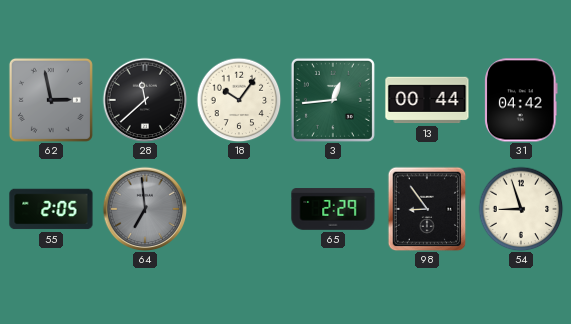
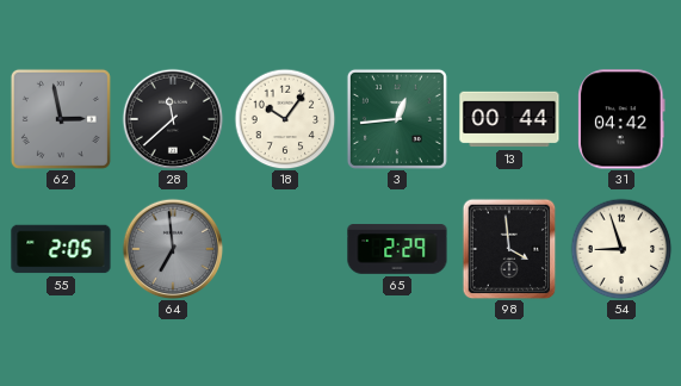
98: 8:54 -> 3:59
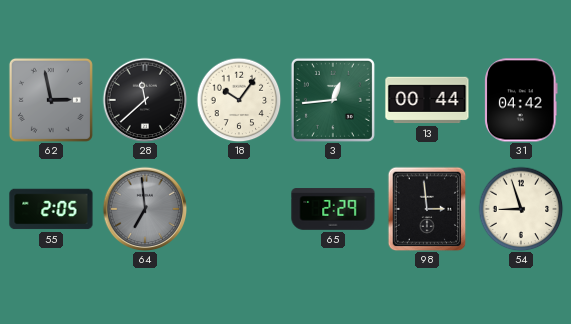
98: 3:59 -> 2:59
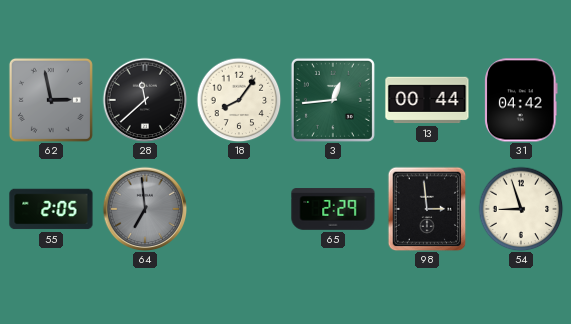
18: 10:06 -> 8:06
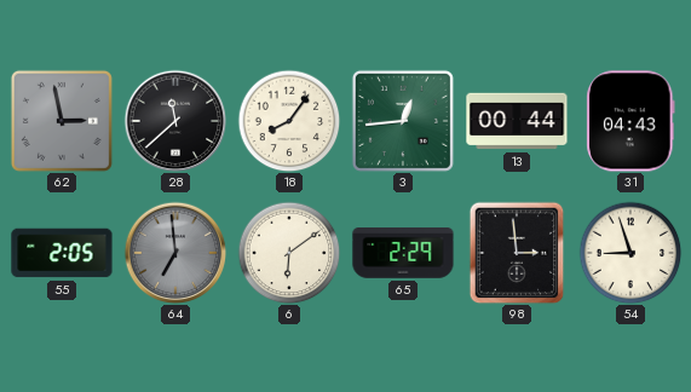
31: 04:42 -> 04:43
6: none -> 6:09
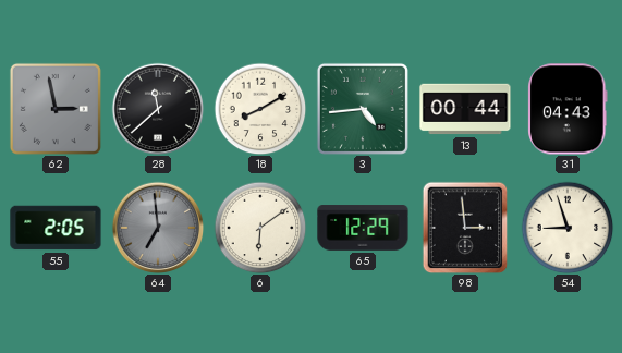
18: 8:06 -> 8:10
3: 12:44 -> 4:44
65: 2:29 -> 12:29
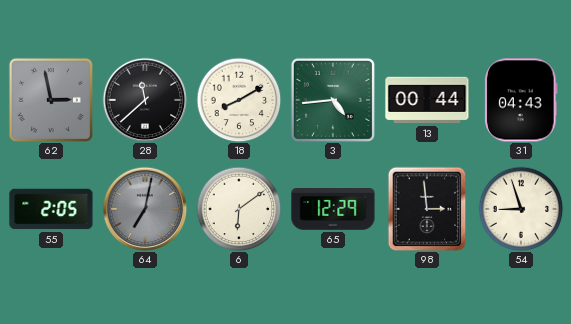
64: 6:59 -> 7:02
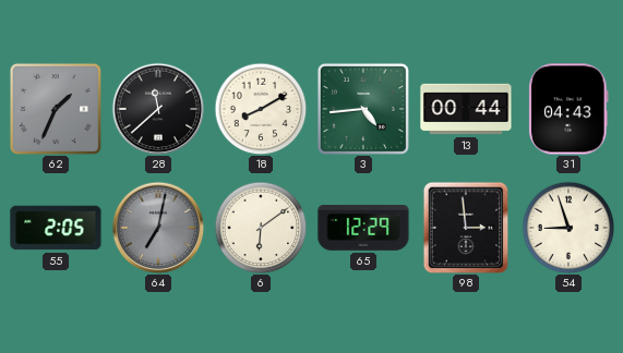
62: 2:58 -> 1:34
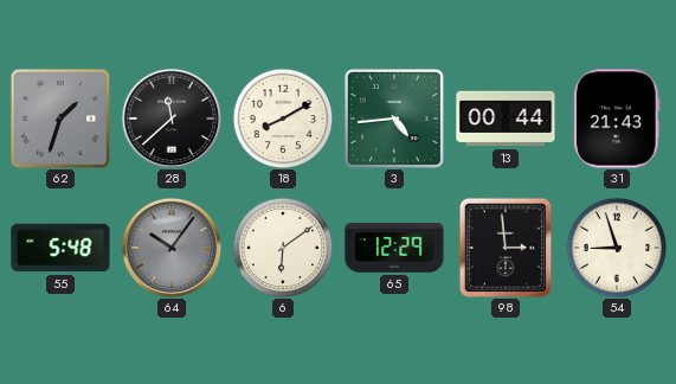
62: 1:34 -> 1:33
31: 04:43 -> 21:43
55: 2:05 -> 5:48
64: 7:02 -> 10:06
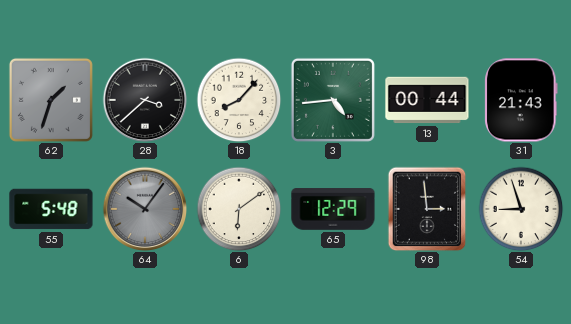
28: 11:38 -> 3:38
18: 8:10 -> 8:07
